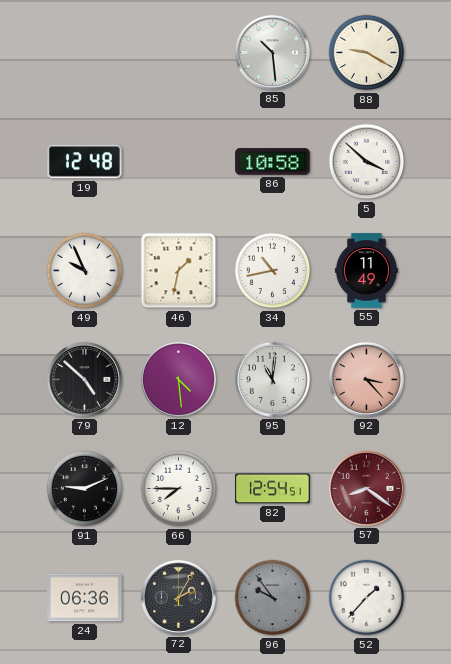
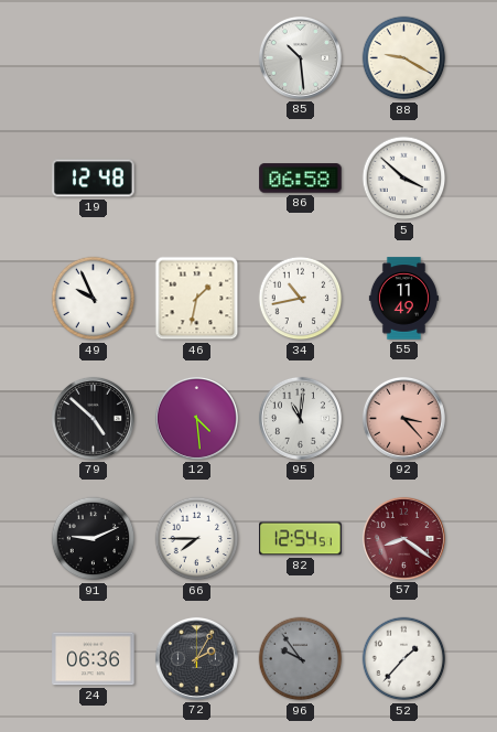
86: 10:58 -> 06:58
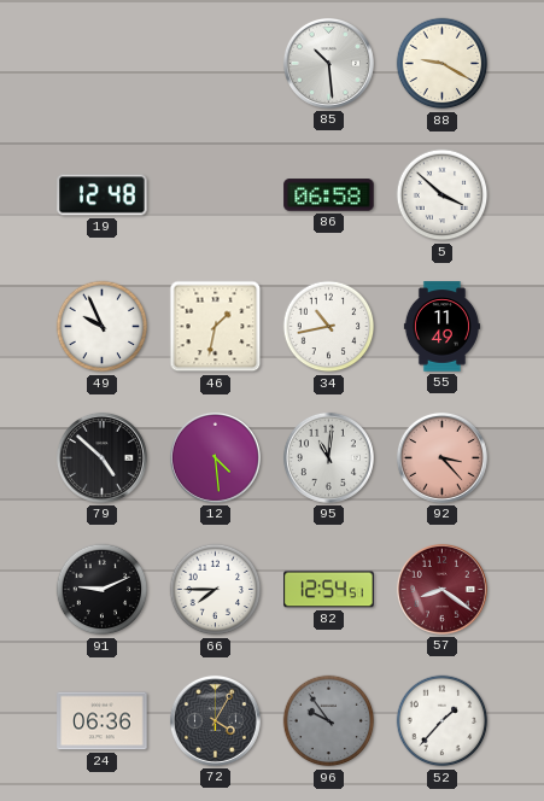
72: 2:05 -> 4:05
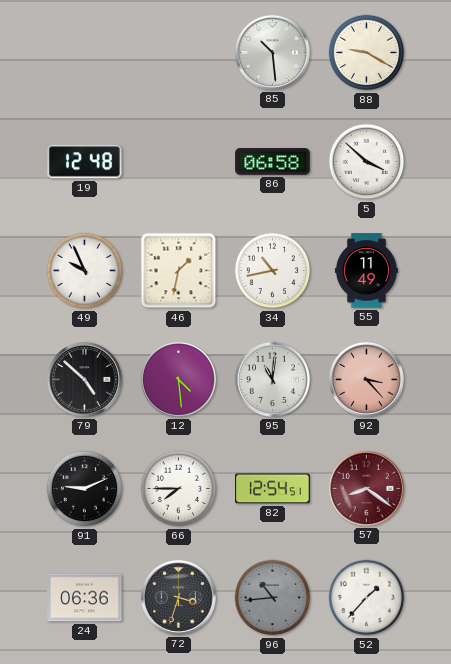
72: 4:05 -> 3:33
96: 9:54 -> 10:44
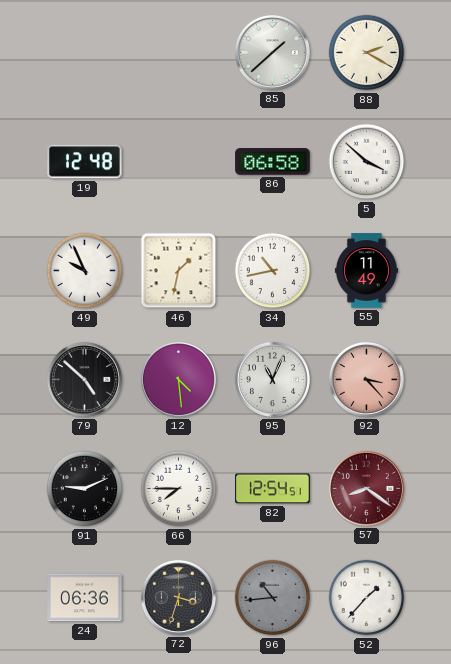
85: 10:29 -> 1:38
88: 9:20 -> 2:20
95: 11:01 -> 11:04
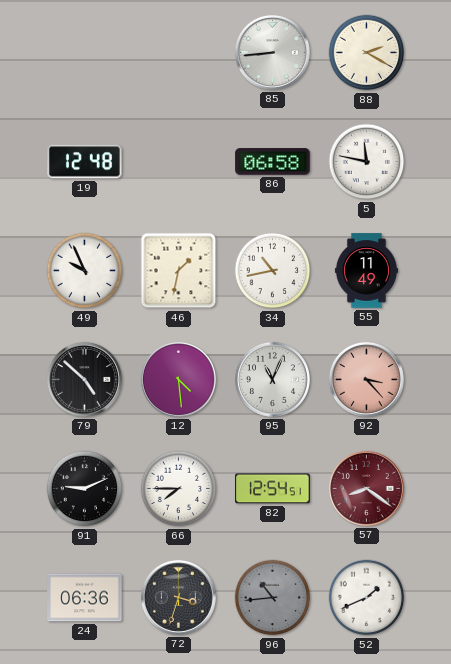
85: 1:38 -> 8:44
5: 3:52 -> 11:47
52: 1:37 -> 1:41
